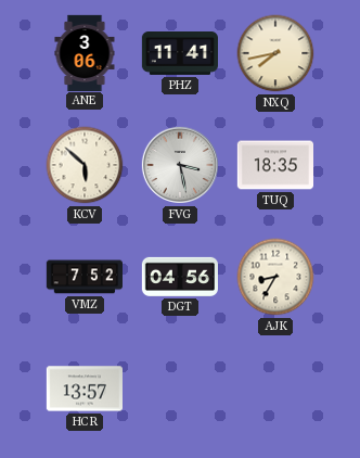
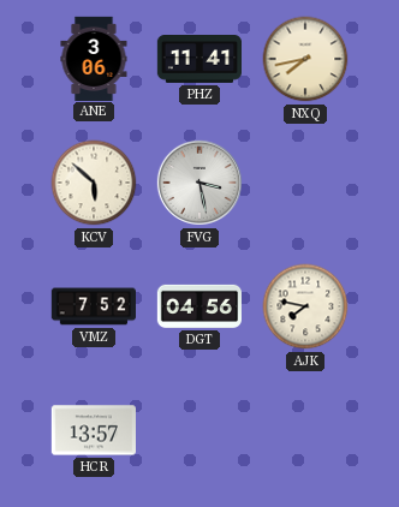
TUQ: 18:35 -> none
AJK: 8:35 -> 7:47
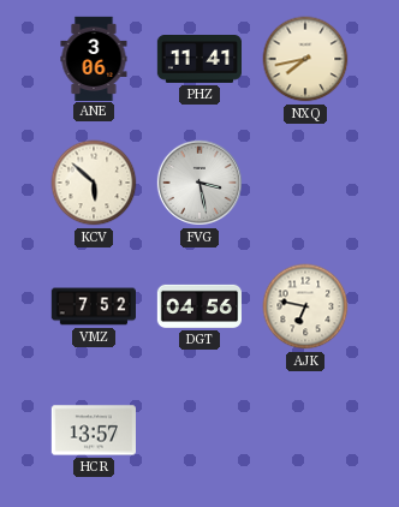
AJK: 7:47 -> 6:47
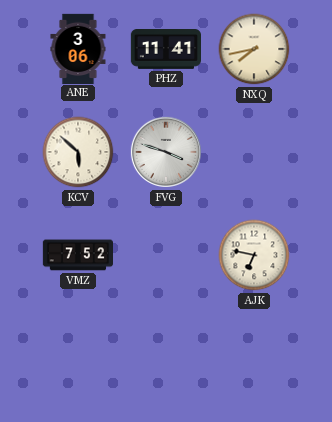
FVG: 3:28 -> 3:48
DGT: 04:56 -> none
HCR: 13:57 -> none
